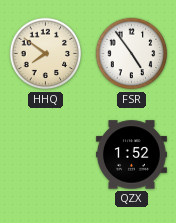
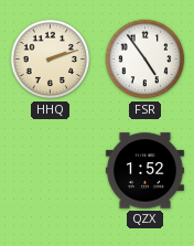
HHQ: 7:51 -> 2:12
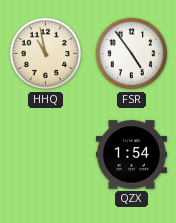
HHQ: 2:12 -> 10:58
QZX: 1:52 -> 1:54
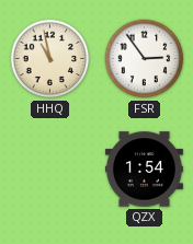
FSR: 4:54 -> 2:54
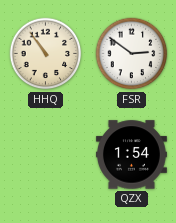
HHQ: 10:58 -> 10:54
FSR: 2:54 -> 2:51
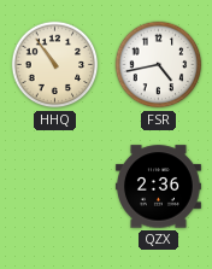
FSR: 2:51 -> 4:43
QZX: 1:54 -> 2:36
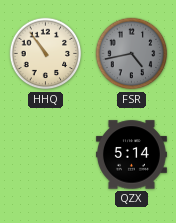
FSR dial: white -> grey
QZX: 2:36 -> 5:14
